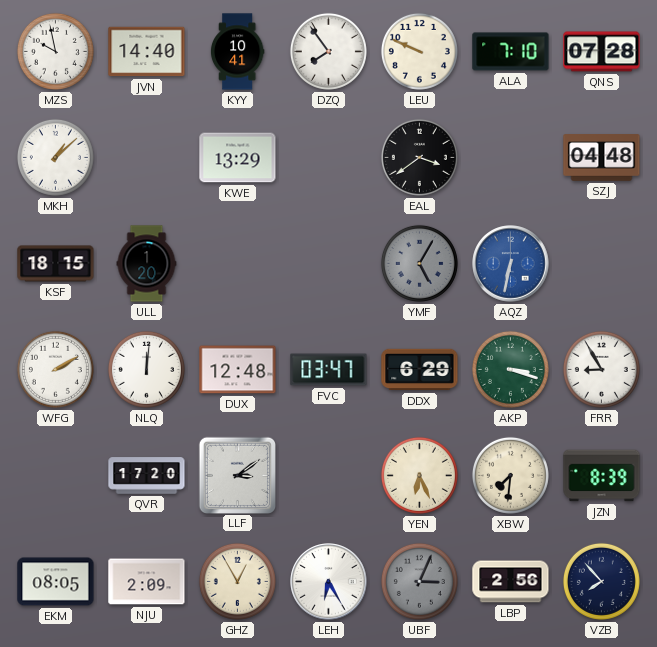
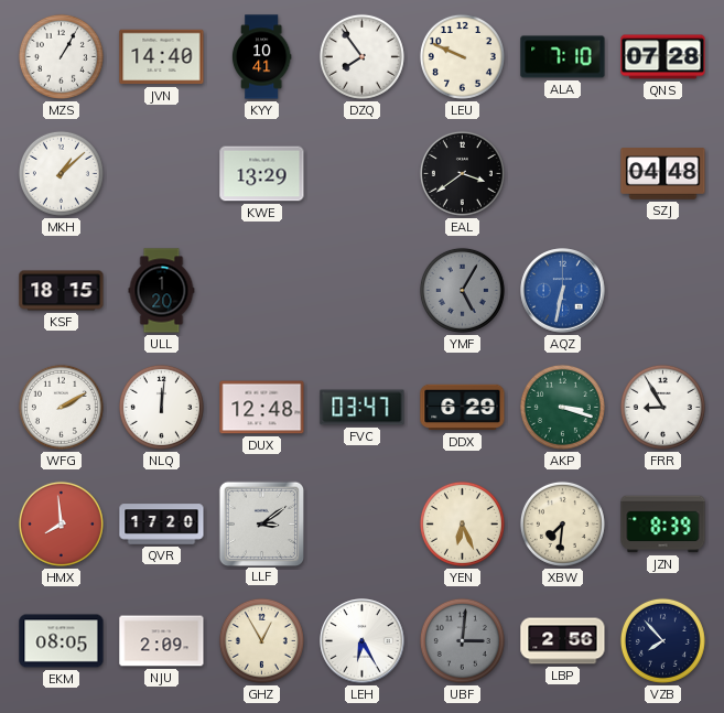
MZS: 9:58 -> 1:05
HMX: none -> 7:59
UBF: 3:04 -> 3:01
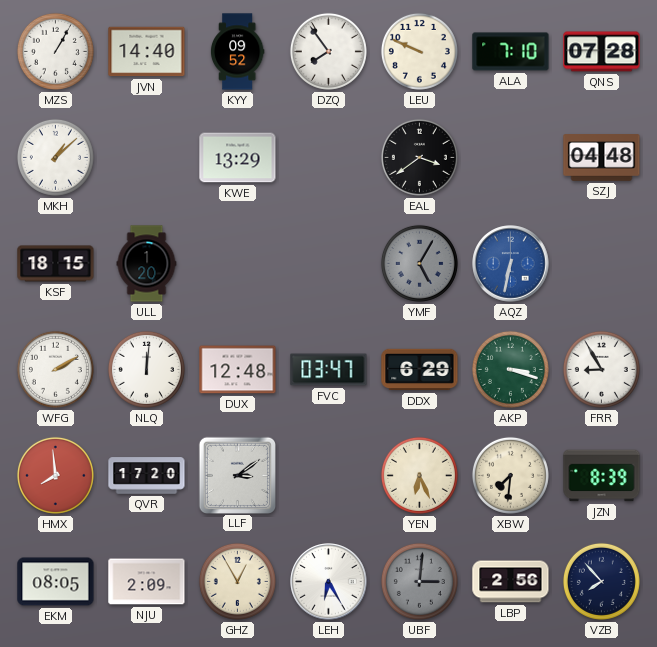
KYY: 10:41 -> 09:52
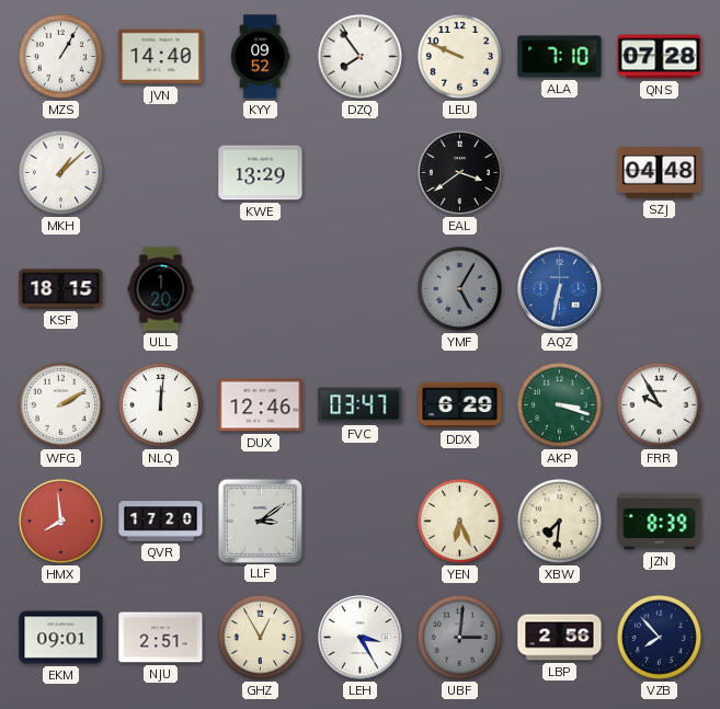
DUX: 12:48 -> 12:46
FRR: 8:55 -> 9:55
EKM: 08:05 -> 09:01
NJU: 2:09 -> 2:51
LEH: 6:25 -> 3:25
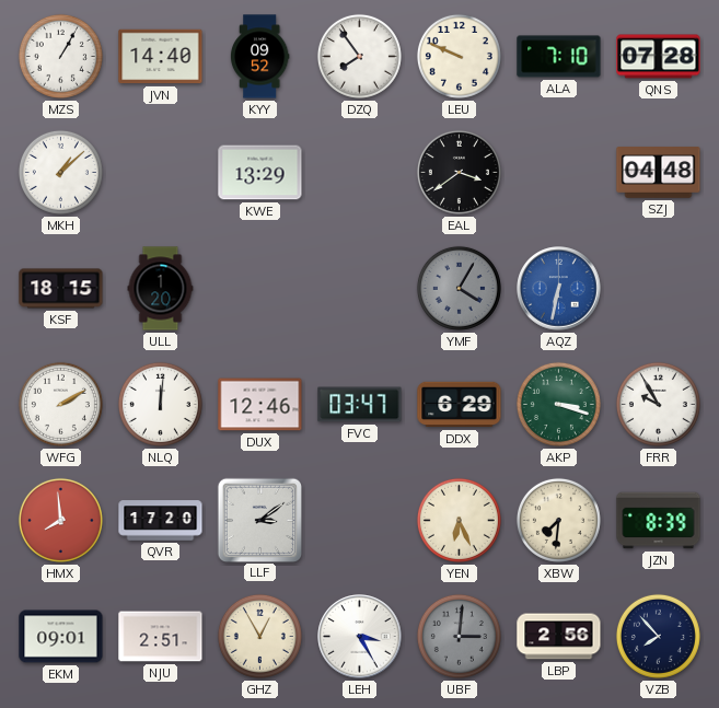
YMF: 5:05 -> 4:05
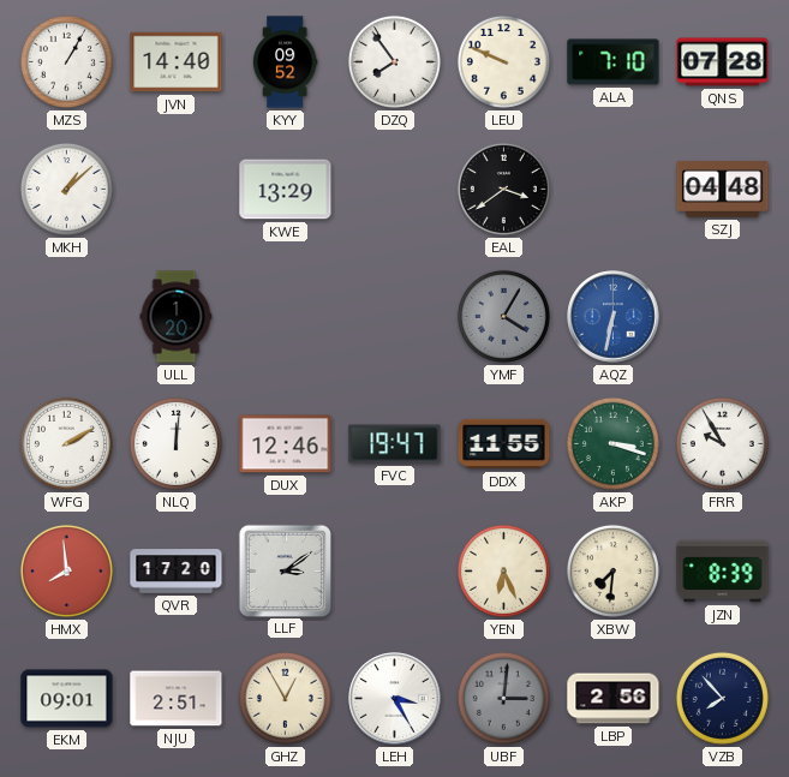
KSF: 18:15 -> none
FVC: 03:47 -> 19:47
DDX: 6:29 -> 11:55
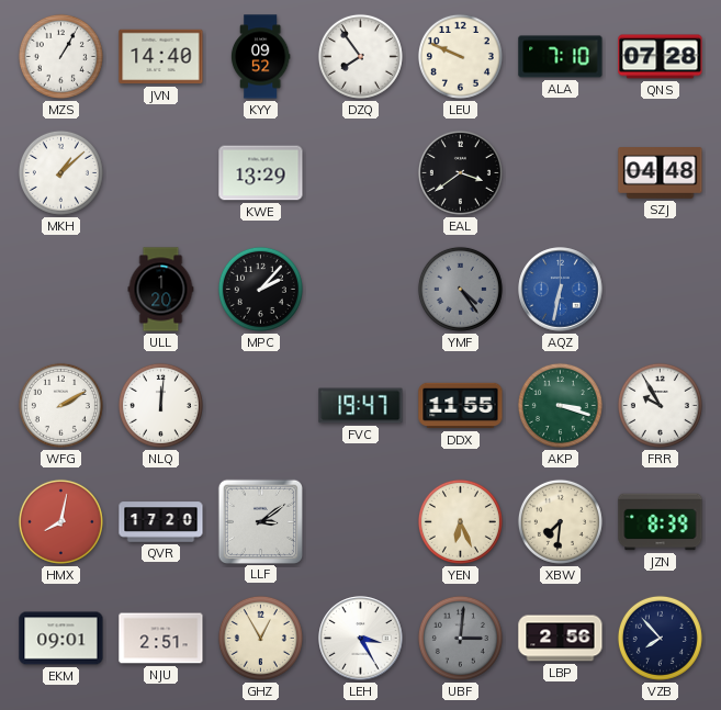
MPC: none -> 2:07
YMF: 4:05 -> 4:24
DUX: 12:46 -> none
HMX: 7:59 -> 8:02
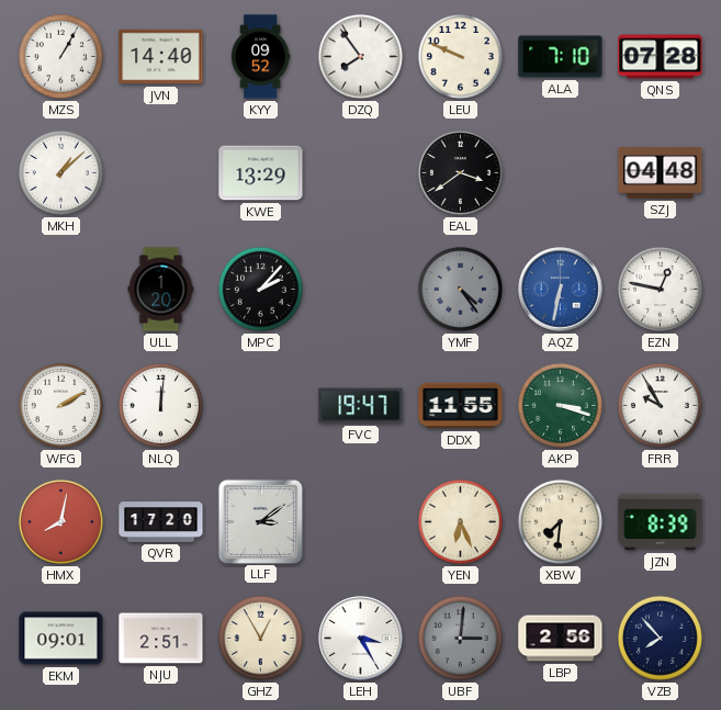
EZN: none -> 12:47
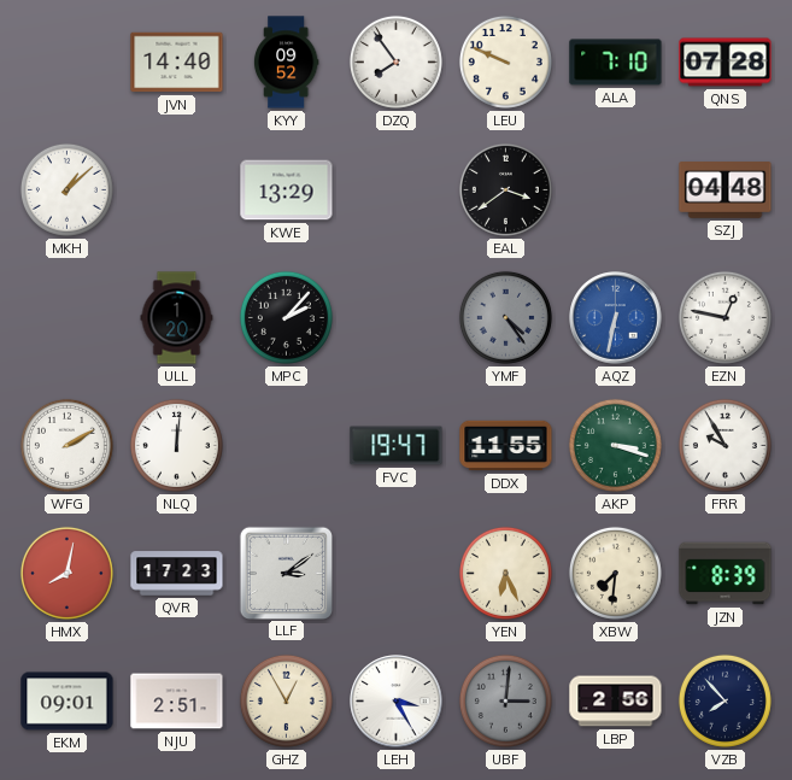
MZS: 1:05 -> none
QVR: 17:20 -> 17:23
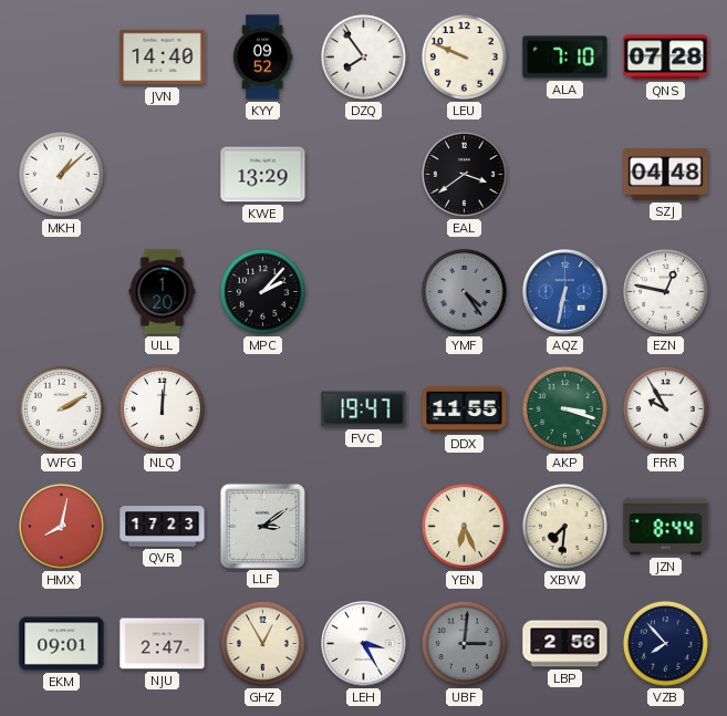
JZN: 8:39 -> 8:44
NJU: 2:51 -> 2:47
